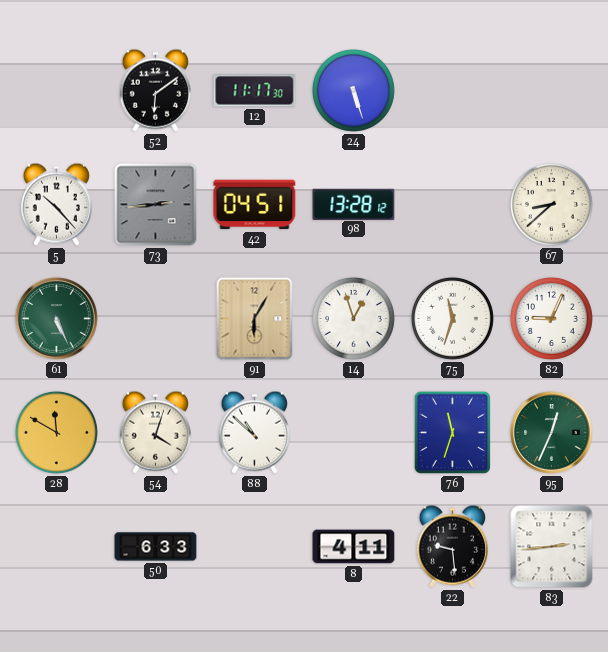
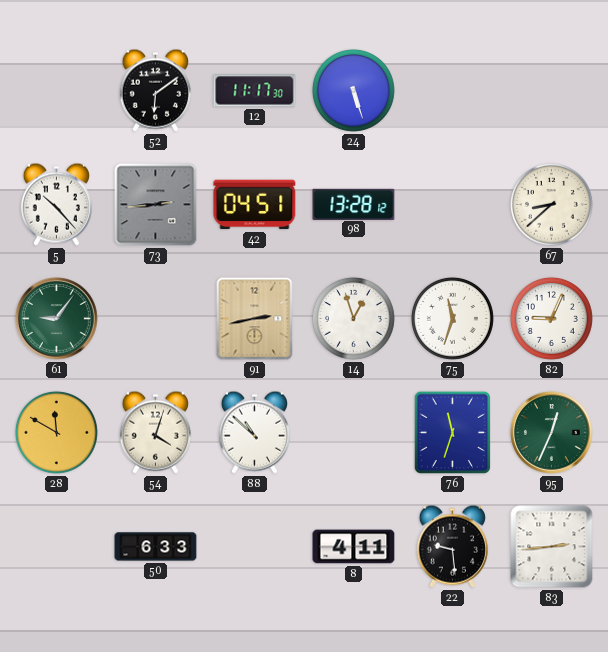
61: 5:26 -> 9:06
91: 6:05 -> 2:43
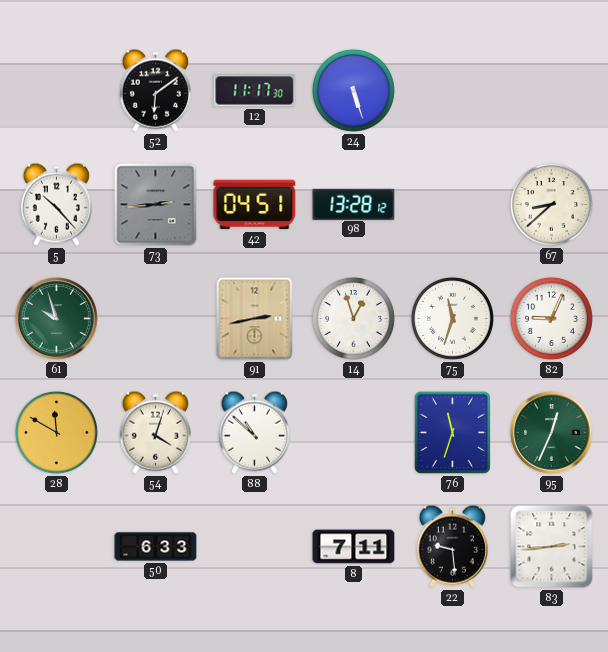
61: 9:06 -> 9:57
8: 4:11 -> 7:11
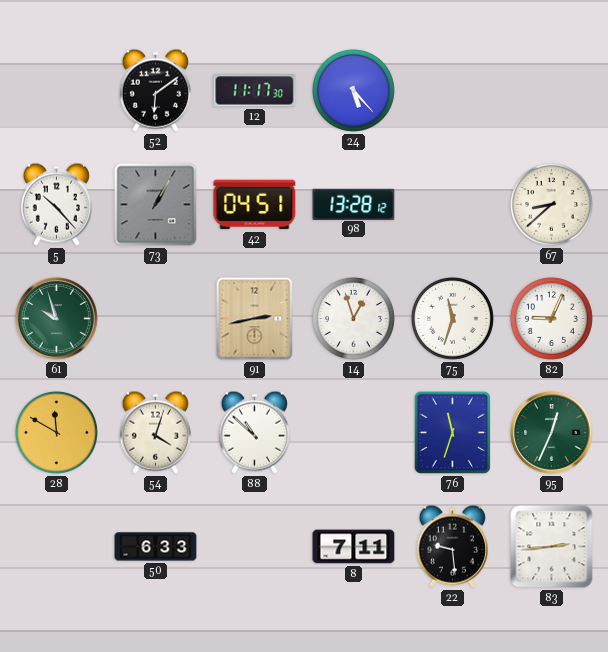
24: 5:27 -> 5:23
73: 2:44 -> 1:05
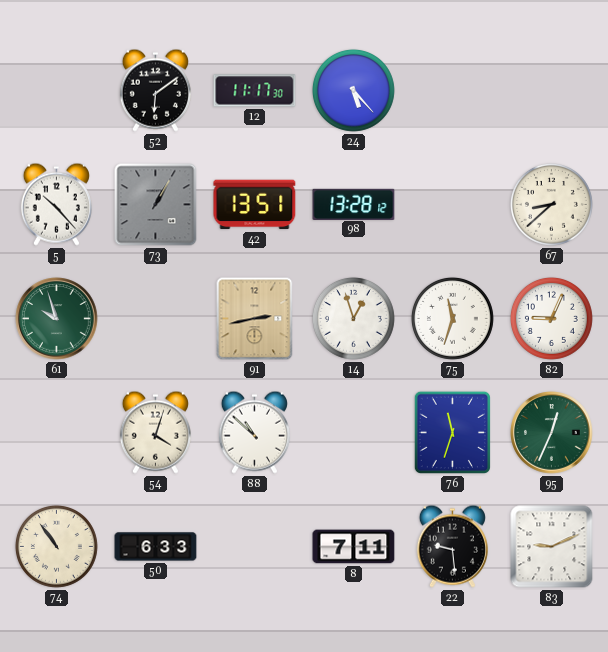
42: 04:51 -> 13:51
28: 11:50 -> none
74: none -> 10:54
83: 2:44 -> 9:11
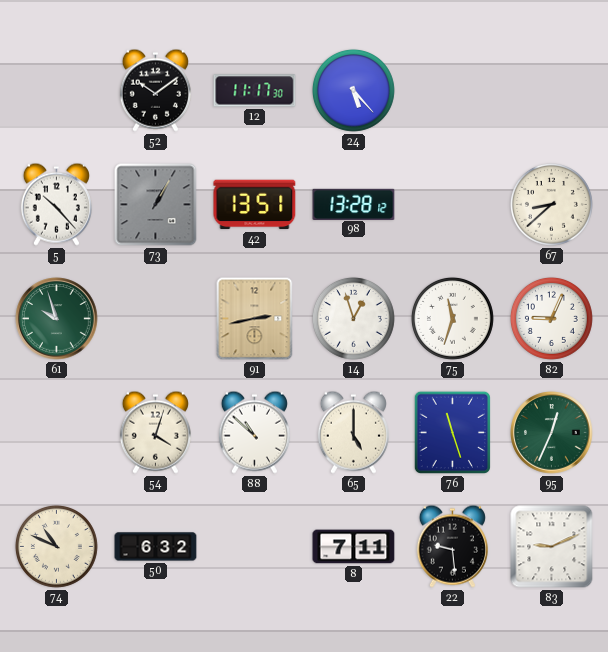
52: 6:09 -> 10:09
65: none -> 5:00
76: 11:33 -> 11:27
74: 10:54 -> 10:49
50: 6:33 -> 6:32
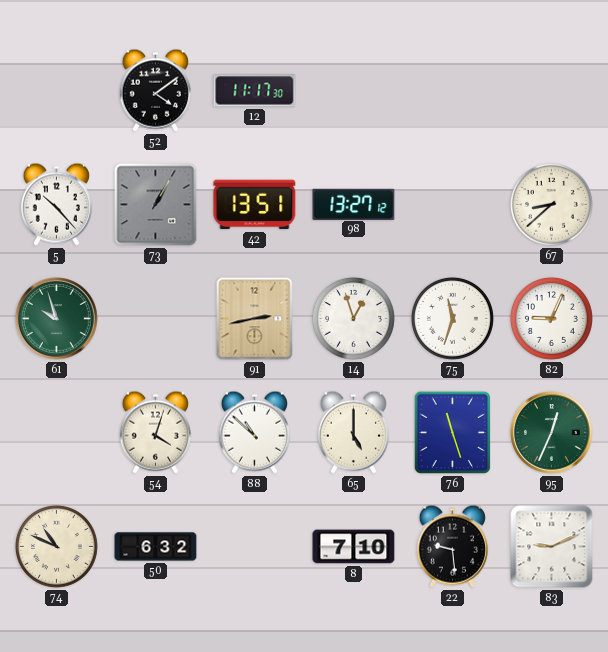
52: 10:09 -> 4:09
24: 5:23 -> none
98: 13:28 -> 13:27
8: 7:11 -> 7:10
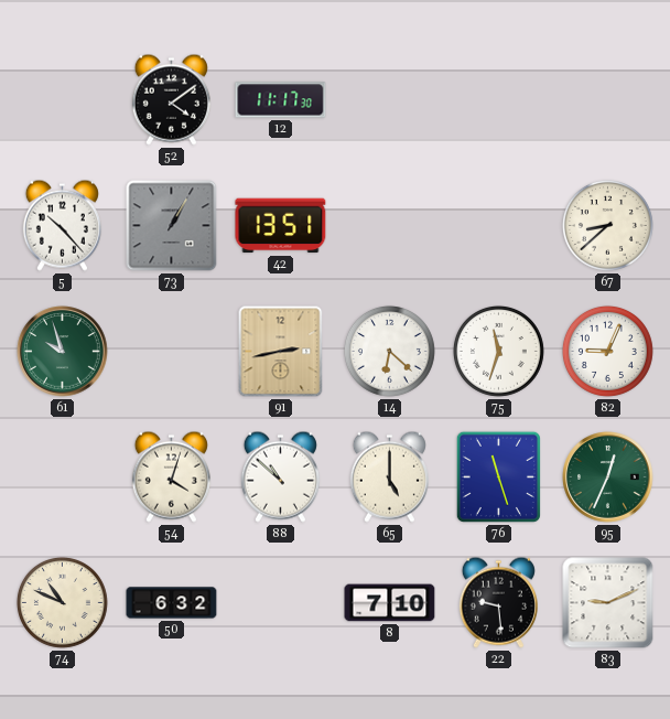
98: 13:27 -> none
14: 12:57 -> 6:22
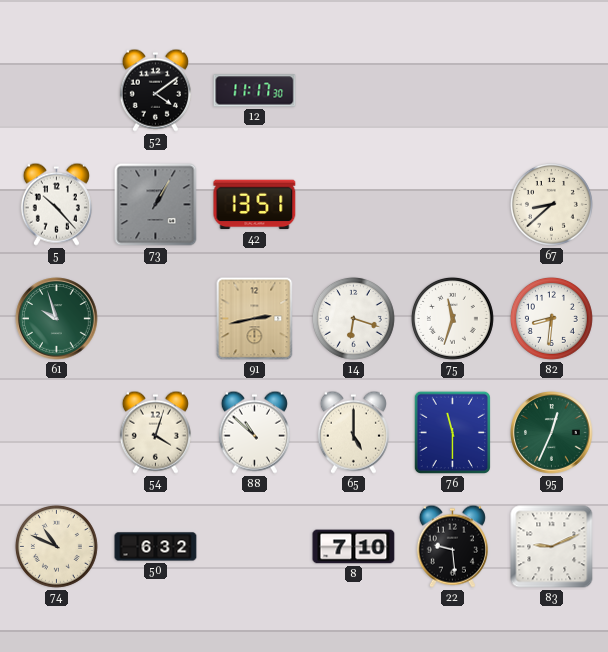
14: 6:22 -> 6:18
82: 9:04 -> 8:31
76: 11:27 -> 11:30
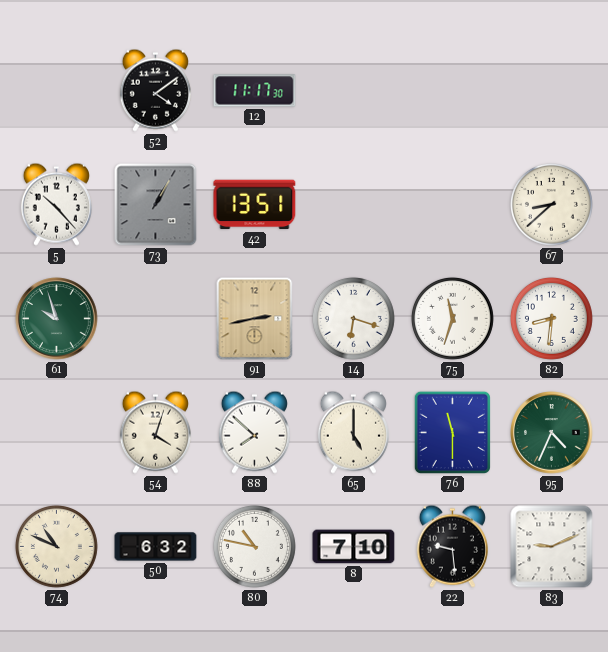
88: 10:52 -> 7:52
95: 12:34 -> 4:34
80: none -> 10:47
